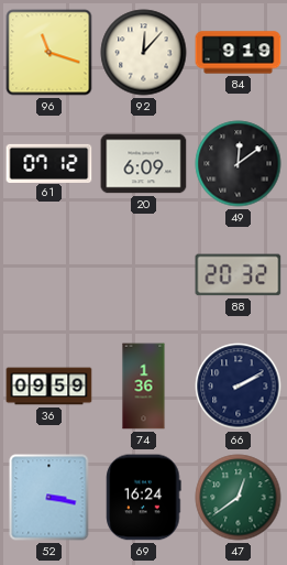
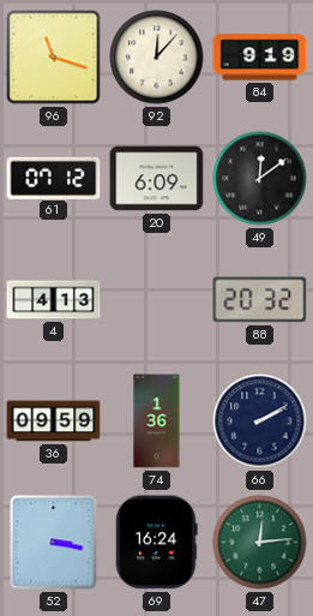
4: none -> 4:13
47: 12:39 -> 12:14
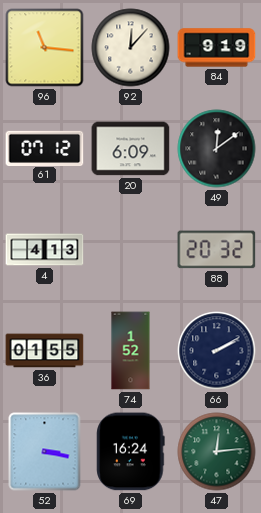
96: 11:18 -> 11:16
36: 09:59 -> 01:55
74: 1:36 -> 1:52
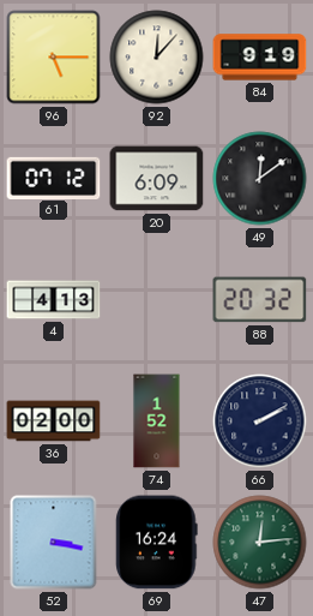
96: 11:16 -> 5:15
36: 01:55 -> 02:00
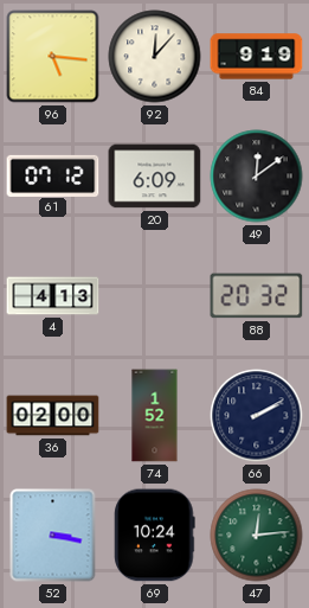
96: 5:15 -> 5:16
69: 16:24 -> 10:24
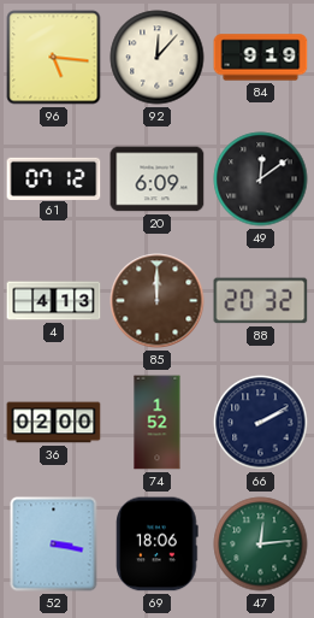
85: none -> 12:00
69: 10:24 -> 18:06
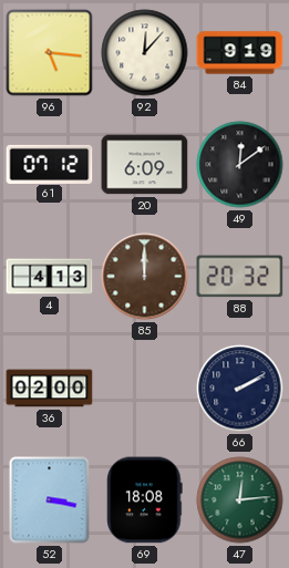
74: 1:52 -> none
69: 18:06 -> 18:08
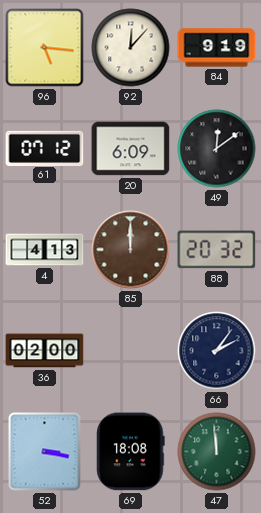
66: 2:10 -> 2:06
47: 12:14 -> 11:59
